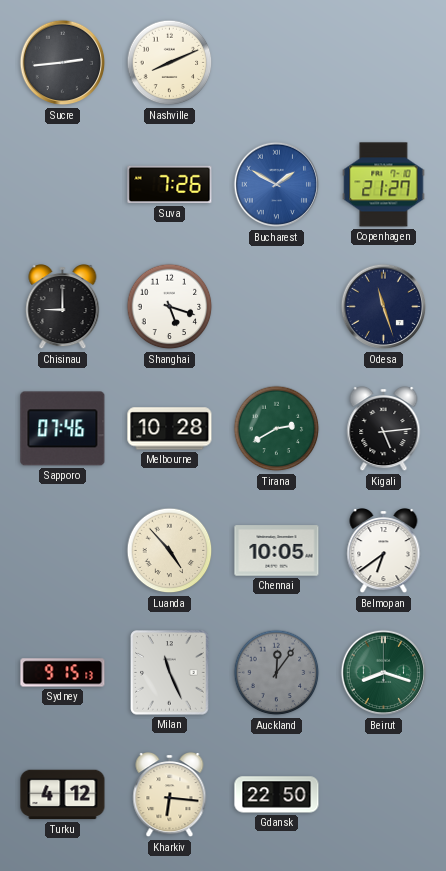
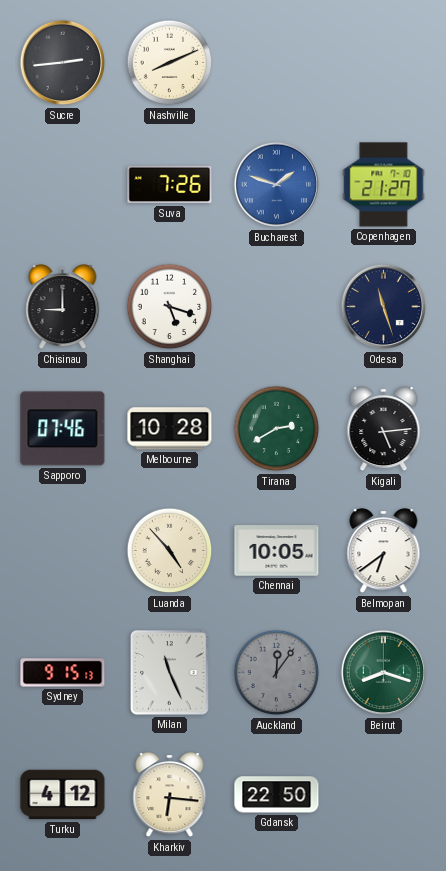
Bucharest: 1:50 -> 1:48
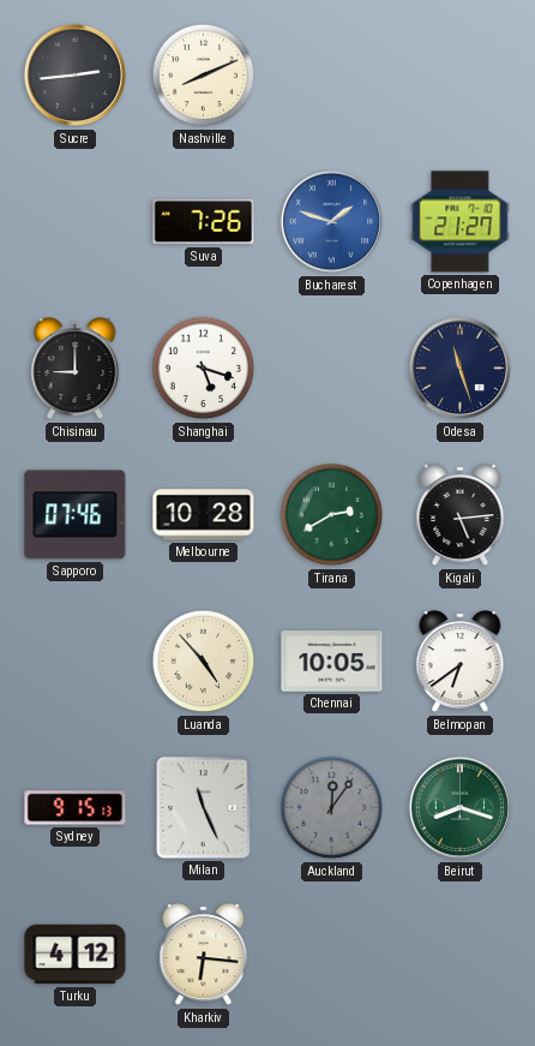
Gdansk: 22:50 -> none
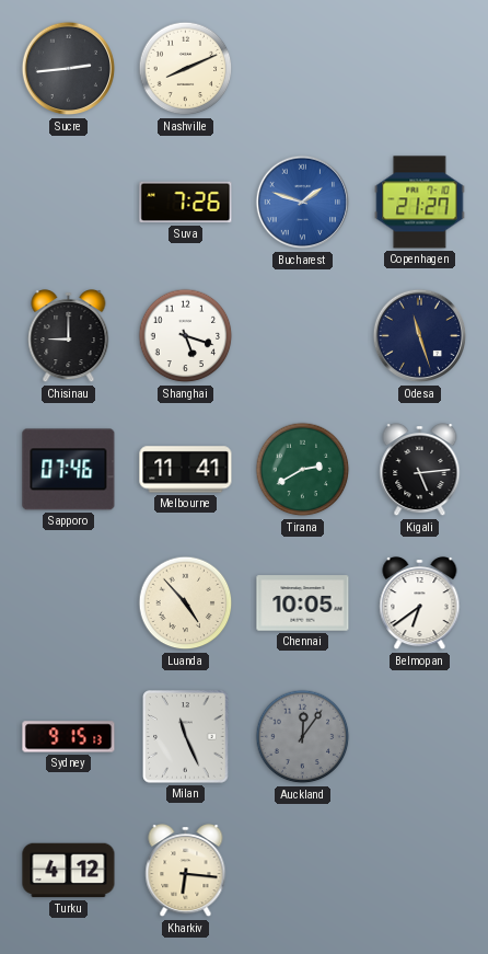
Melbourne: 10:28 -> 11:41
Beirut: 8:18 -> none
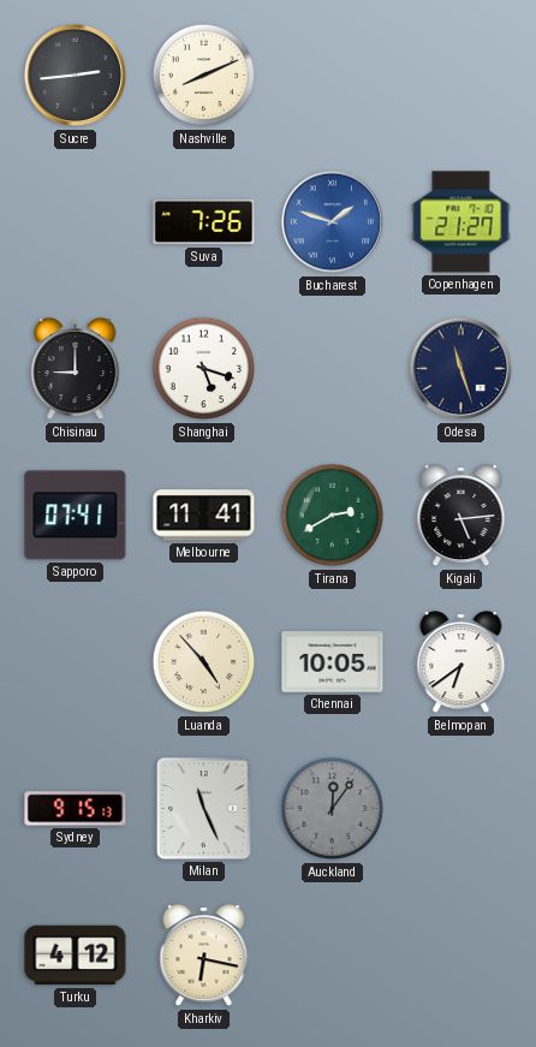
Sapporo: 07:46 -> 07:41
Kharkiv: 6:16 -> 6:17
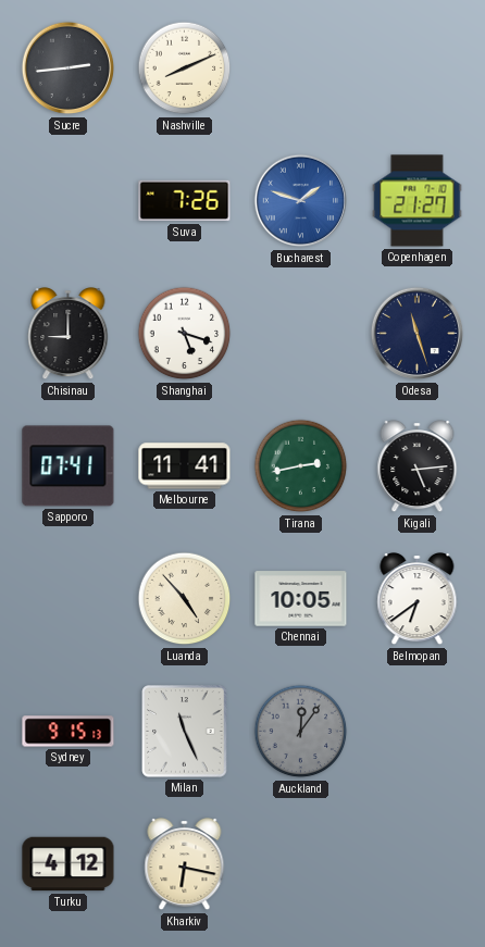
Tirana: 2:40 -> 2:43
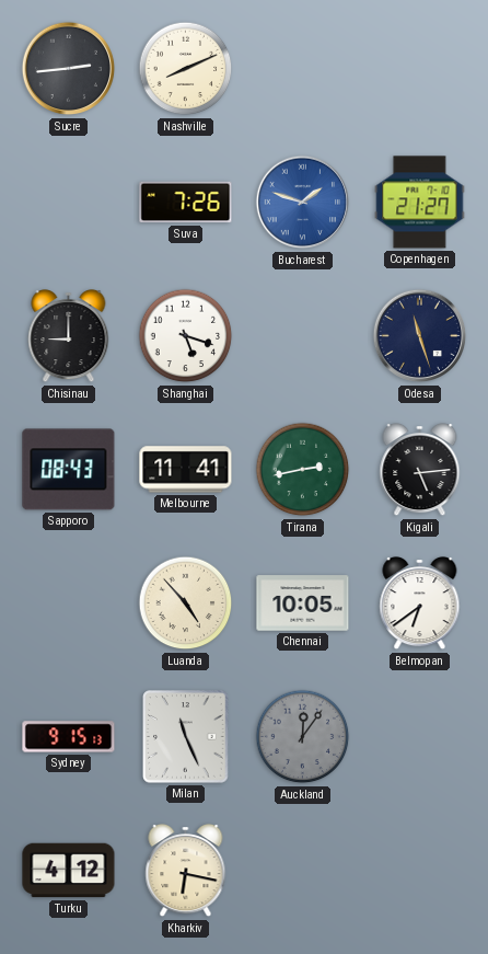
Sapporo: 07:41 -> 08:43
